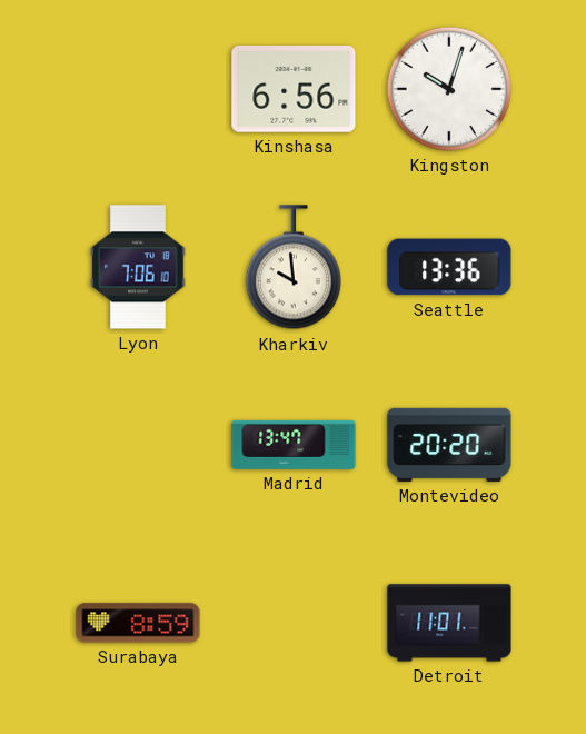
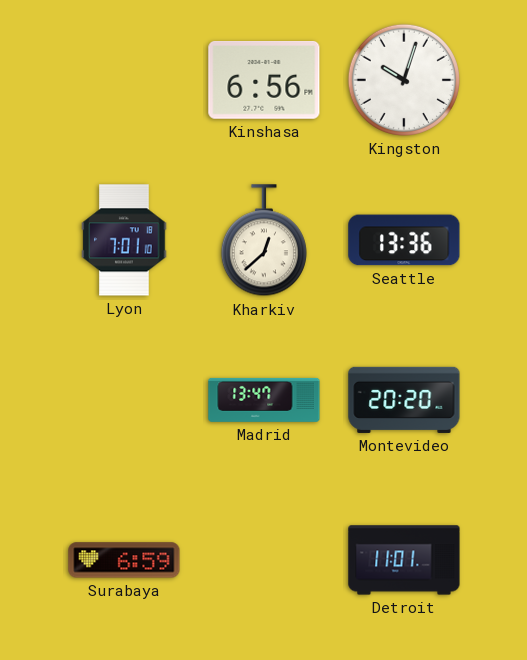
Lyon: 7:06 -> 7:01
Kharkiv: 9:59 -> 12:38
Surabaya: 8:59 -> 6:59
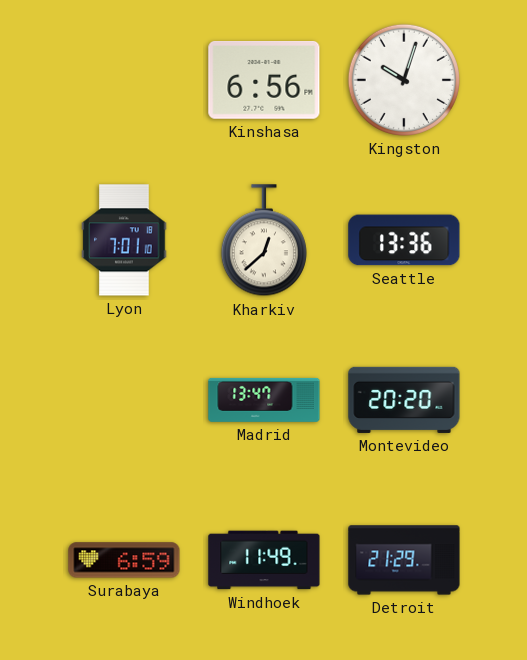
Windhoek: none -> 11:49
Detroit: 11:01 -> 21:29
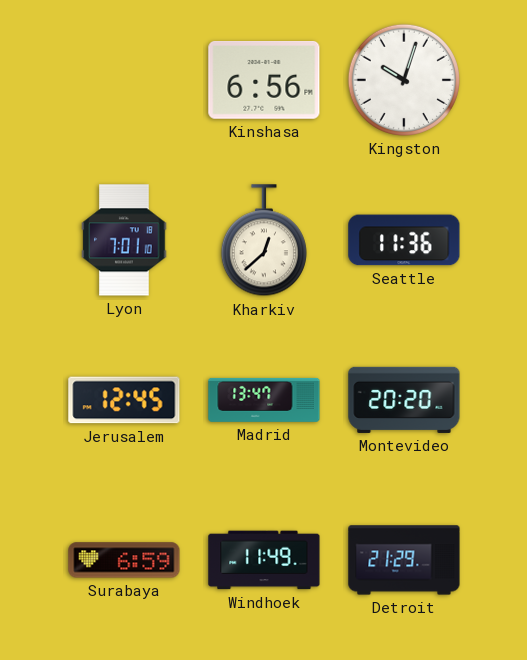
Seattle: 13:36 -> 11:36
Jerusalem: none -> 12:45
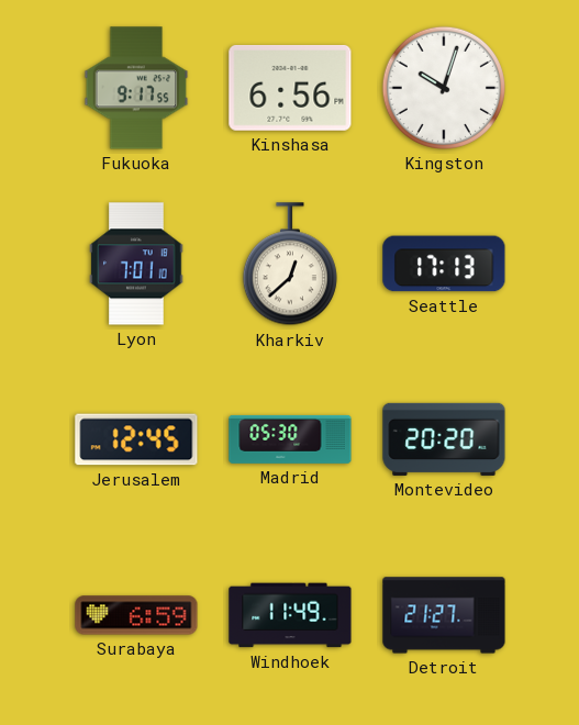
Fukuoka: none -> 9:17
Seattle: 11:36 -> 17:13
Madrid: 13:47 -> 05:30
Detroit: 21:29 -> 21:27
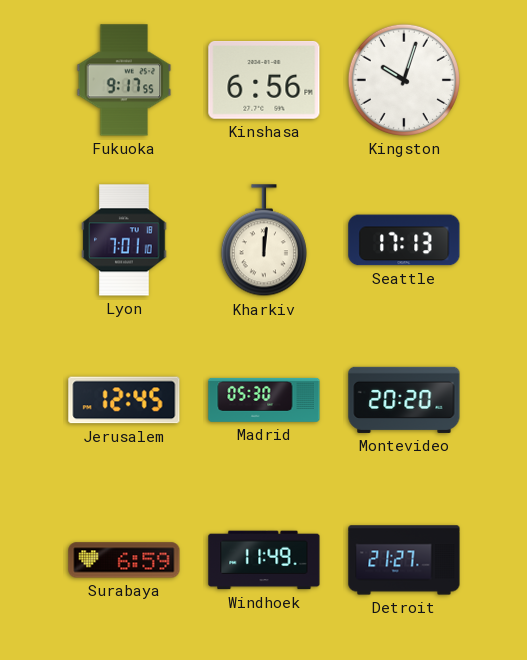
Kharkiv: 12:38 -> 12:01
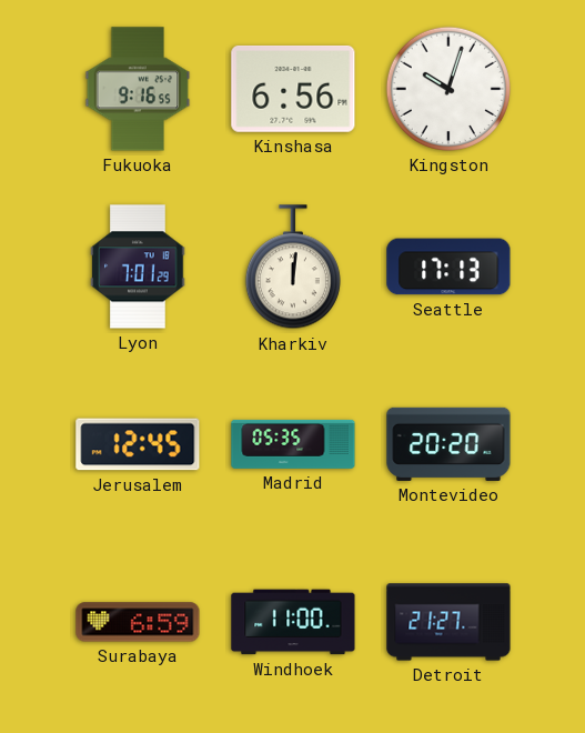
Fukuoka: 9:17 -> 9:16
Lyon: 7:01:10 -> 7:01:29
Madrid: 05:30 -> 05:35
Windhoek: 11:49 -> 11:00
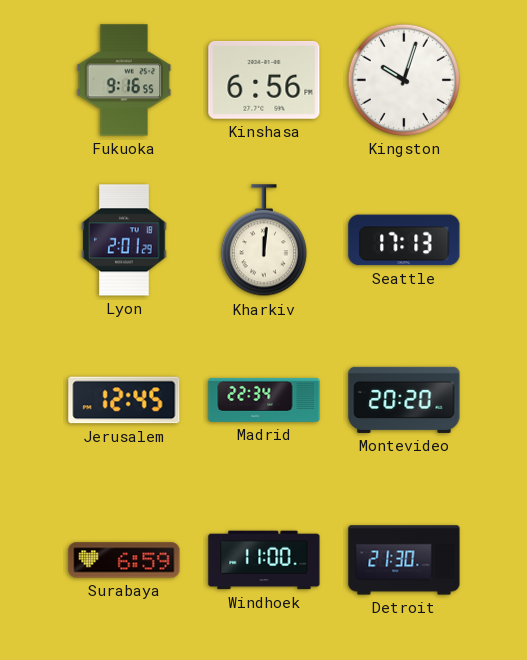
Lyon: 7:01 -> 2:01
Madrid: 05:35 -> 22:34
Detroit: 21:27 -> 21:30
